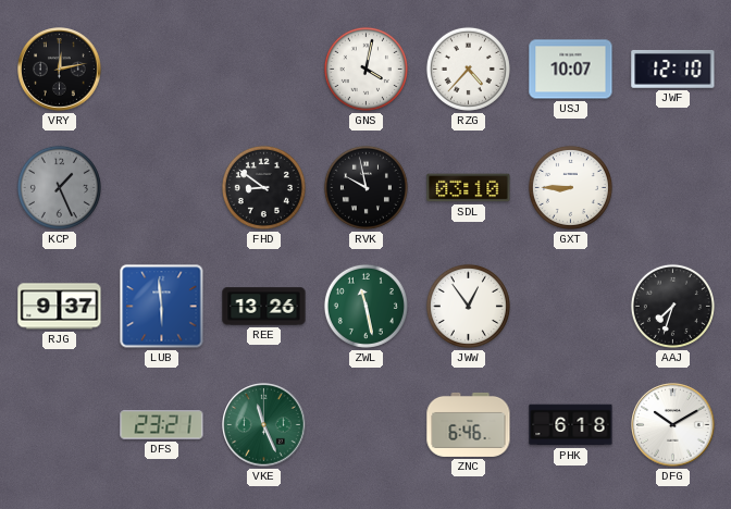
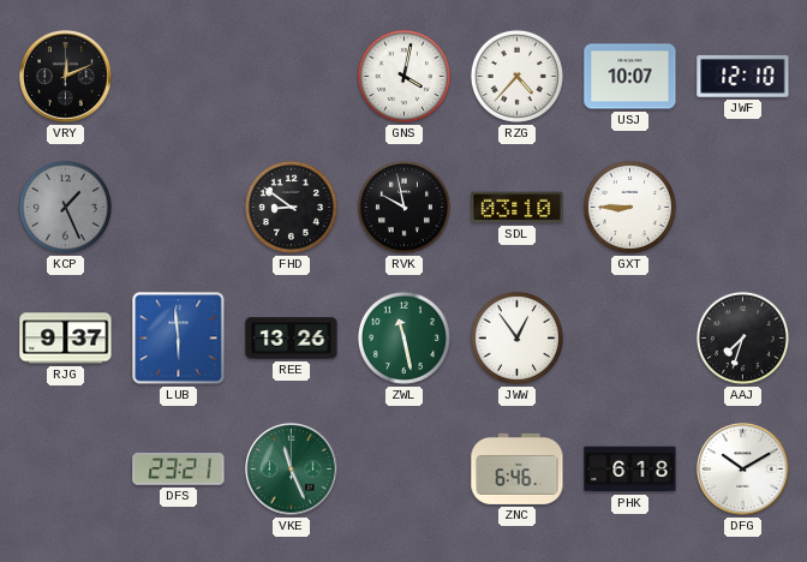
VRY: 12:13 -> 12:11
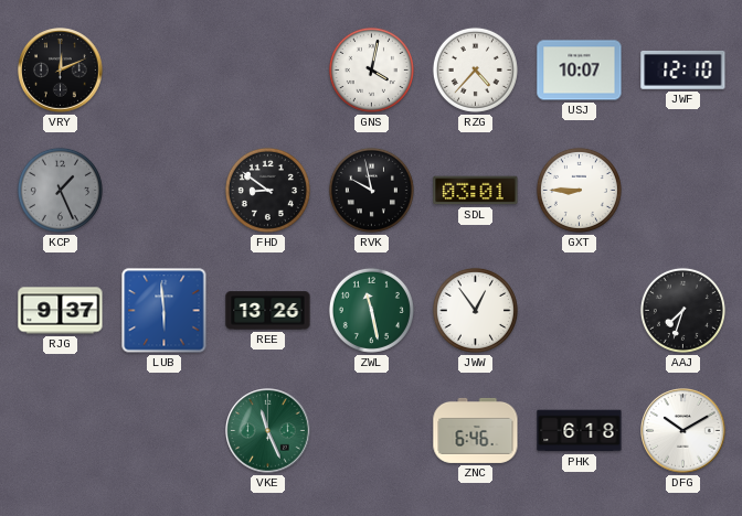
SDL: 03:10 -> 03:01
DFS: 23:21 -> none
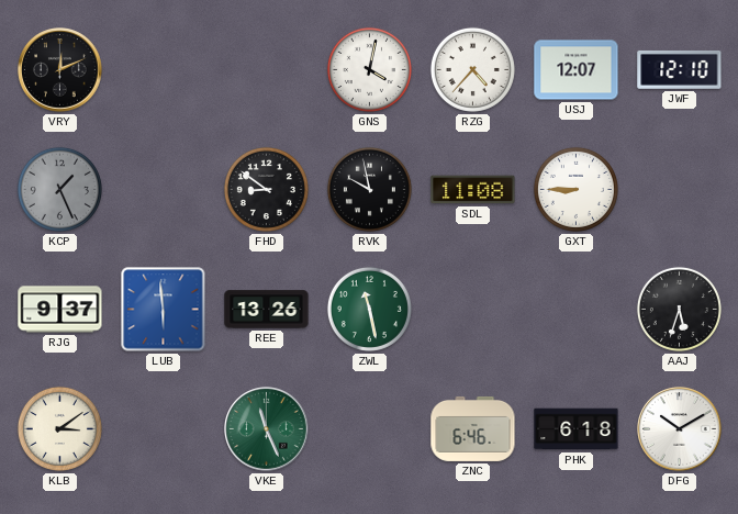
USJ: 10:07 -> 12:07
SDL: 03:01 -> 11:08
JWW: 12:54 -> none
AAJ: 7:33 -> 5:33
KLB: none -> 3:09
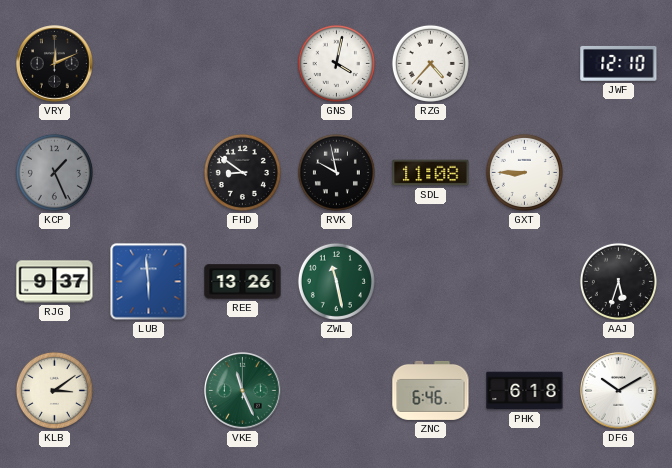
USJ: 12:07 -> none
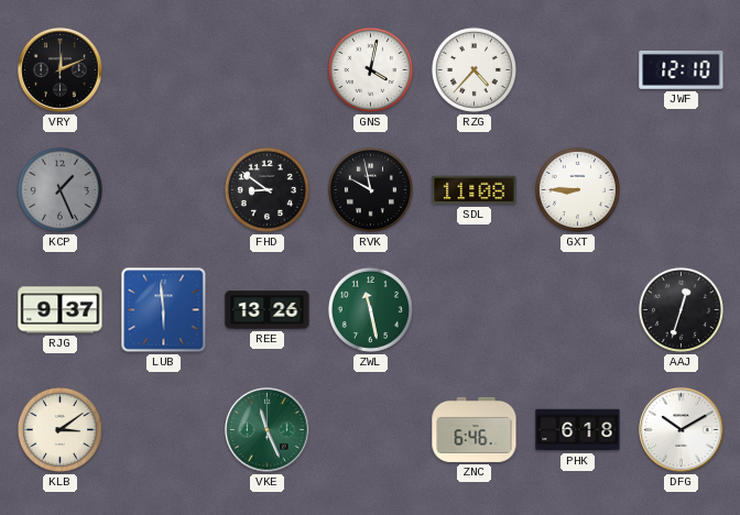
AAJ: 5:33 -> 12:33
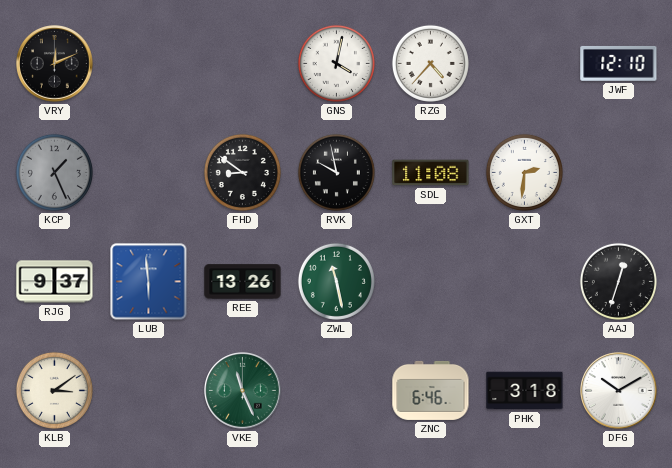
GXT: 8:45 -> 2:31
PHK: 6:18 -> 3:18
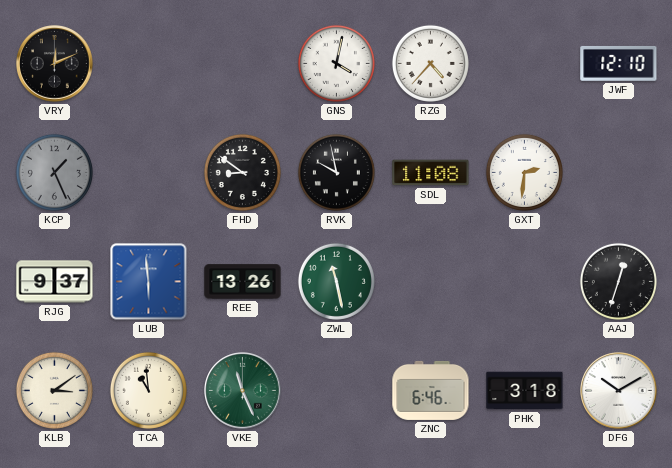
TCA: none -> 10:59
